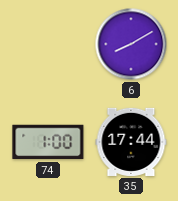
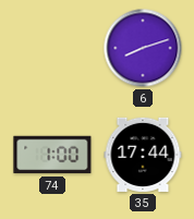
6: 8:10 -> 8:12
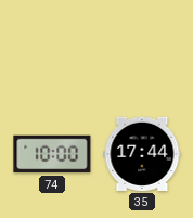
6: 8:12 -> none
74: 1:00 -> 10:00
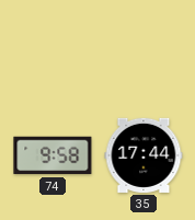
74: 10:00 -> 9:58
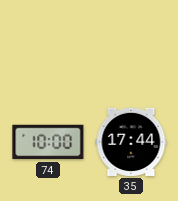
74: 9:58 -> 10:00
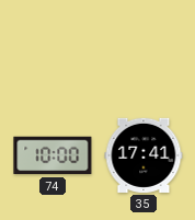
35: 17:44 -> 17:41
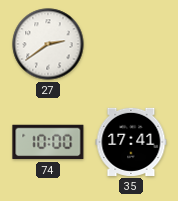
27: none -> 2:39
